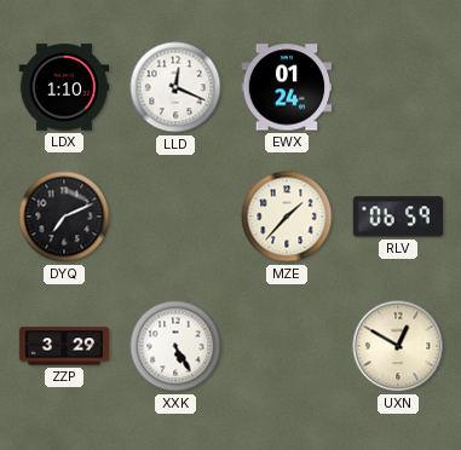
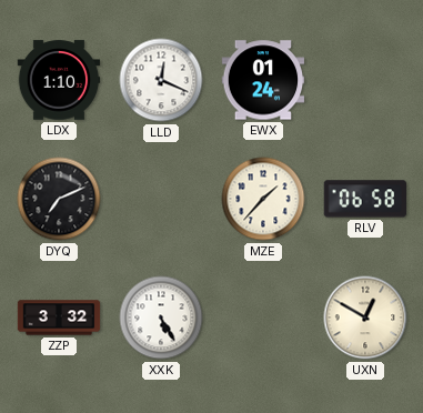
RLV: 06:59 -> 06:58
ZZP: 3:29 -> 3:32
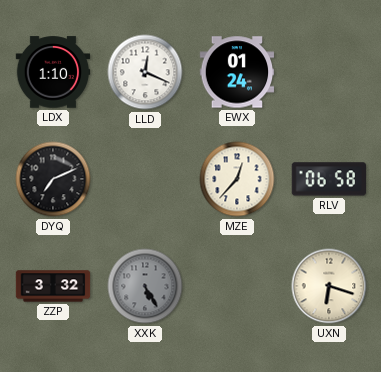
MZE: 1:37 -> 12:37
XXK dial: white -> grey
UXN: 12:50 -> 6:18
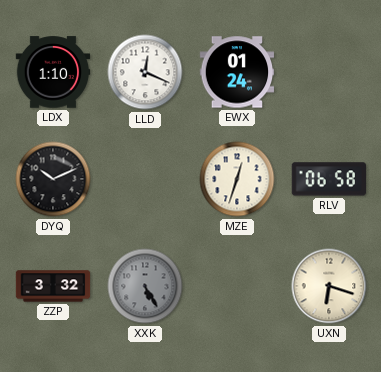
DYQ: 7:11 -> 10:11
MZE: 12:37 -> 12:33
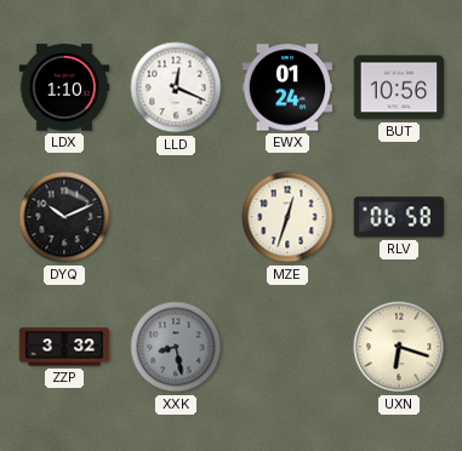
BUT: none -> 10:56
XXK: 5:25 -> 8:28
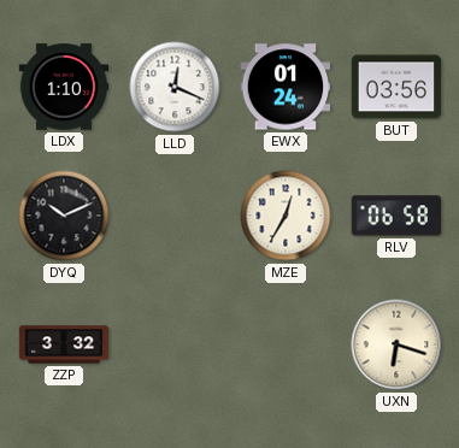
BUT: 10:56 -> 03:56
MZE: 12:33 -> 12:35
XXK: 8:28 -> none
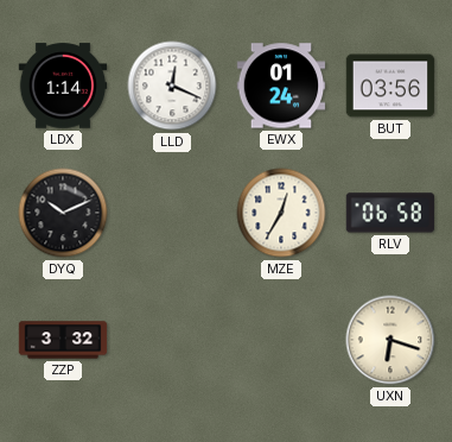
LDX: 1:10 -> 1:14
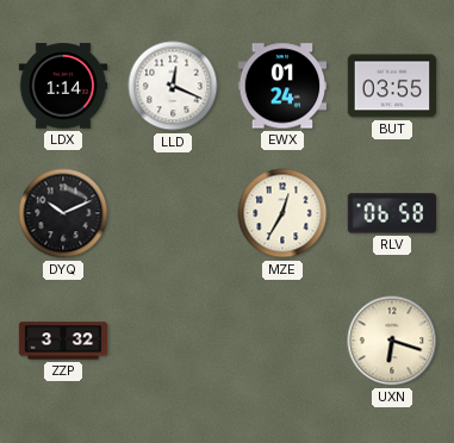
BUT: 03:56 -> 03:55
